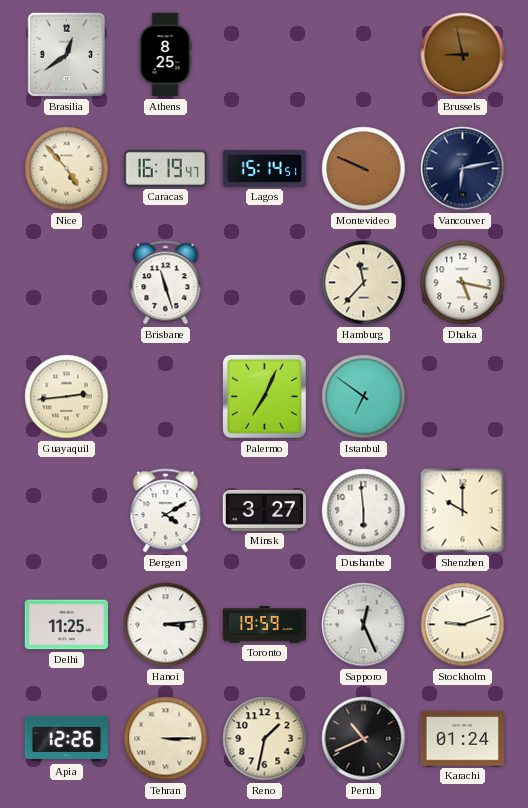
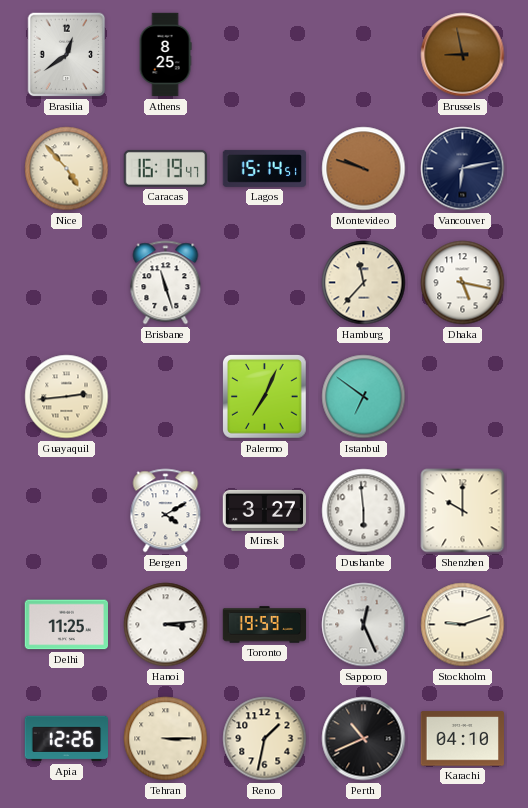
Montevideo: 9:49 -> 9:48
Karachi: 01:24 -> 04:10
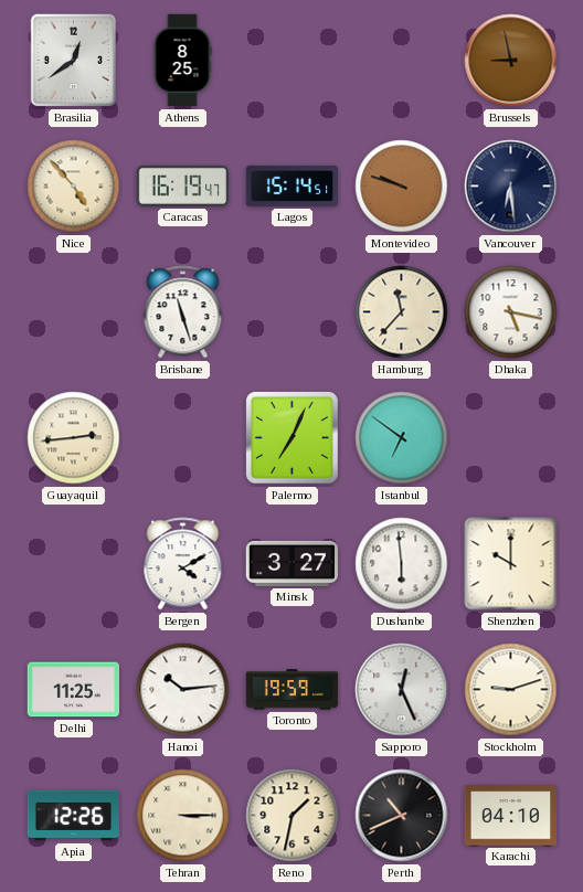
Vancouver: 6:13 -> 6:29
Hanoi: 3:14 -> 10:14
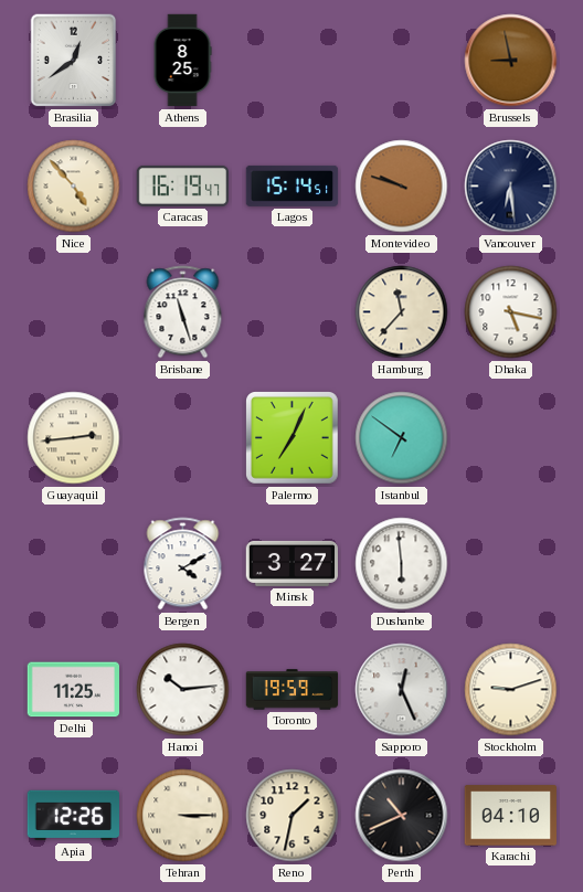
Shenzhen: 10:00 -> none
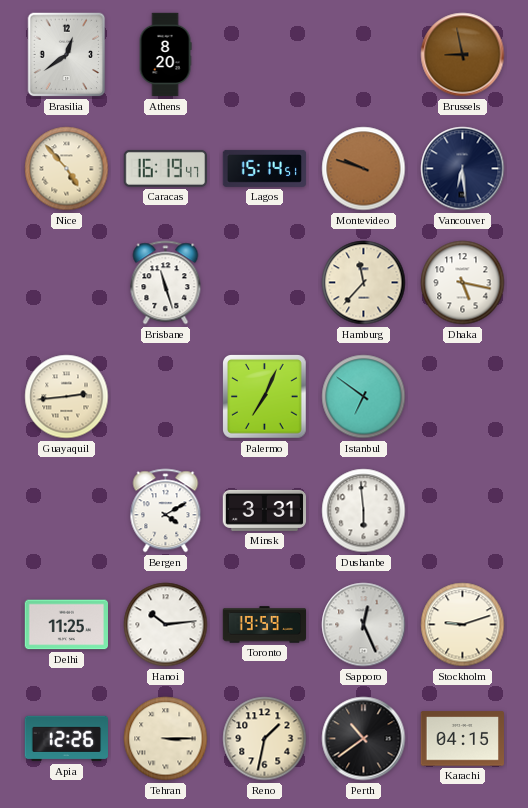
Athens: 8:25 -> 8:20
Minsk: 3:27 -> 3:31
Perth: 10:41 -> 10:39
Karachi: 04:10 -> 04:15
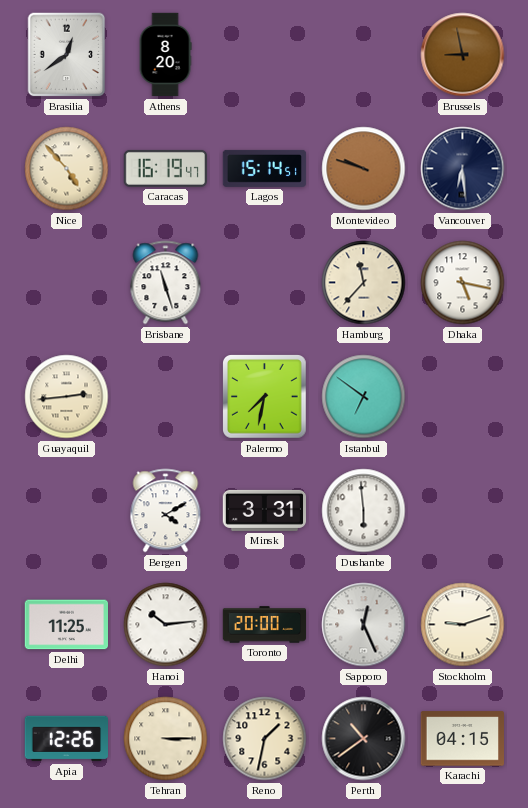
Palermo: 7:04 -> 7:32
Toronto: 19:59 -> 20:00
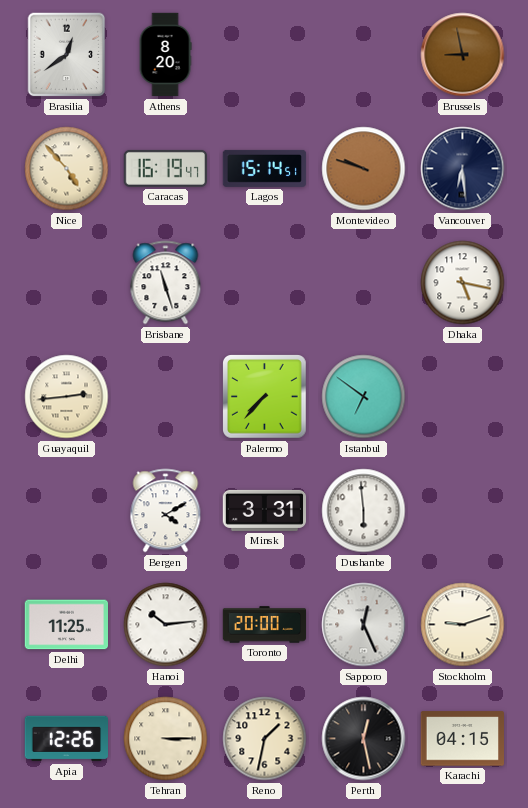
Hamburg: 11:37 -> none
Palermo: 7:32 -> 7:37
Perth: 10:39 -> 12:28
